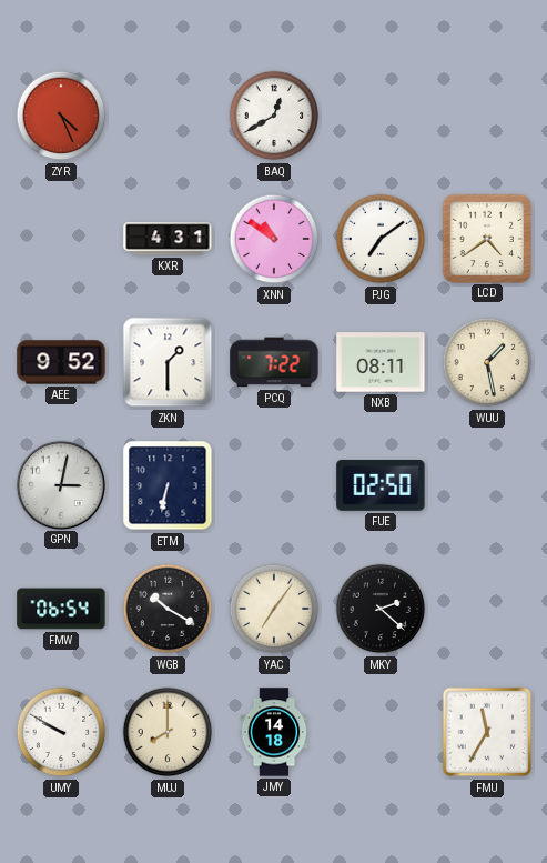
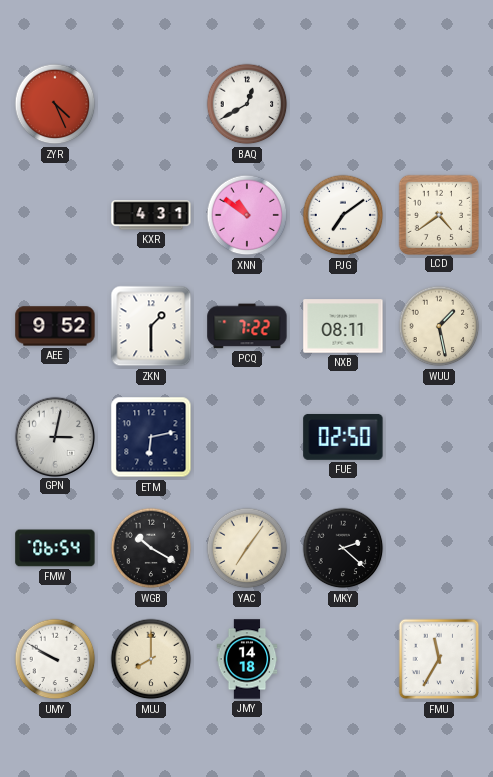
ETM: 6:32 -> 6:13
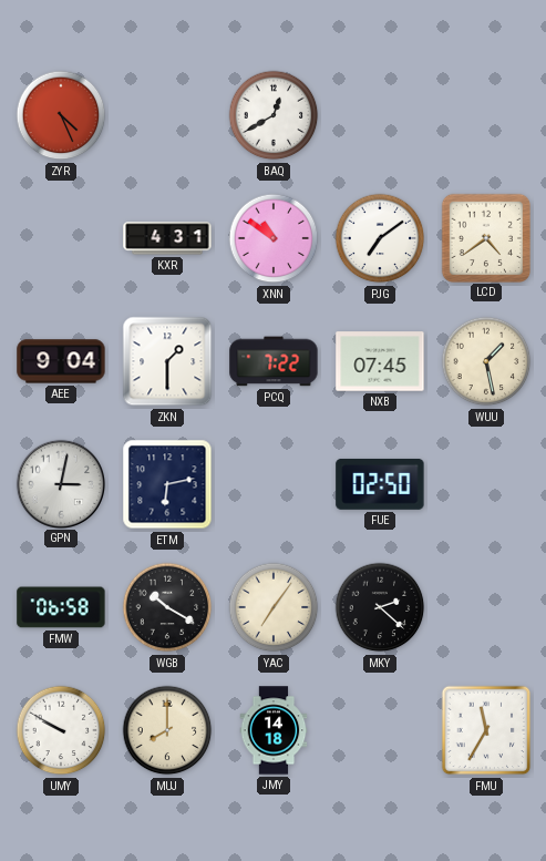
AEE: 9:52 -> 9:04
NXB: 08:11 -> 07:45
FMW: 06:54 -> 06:58
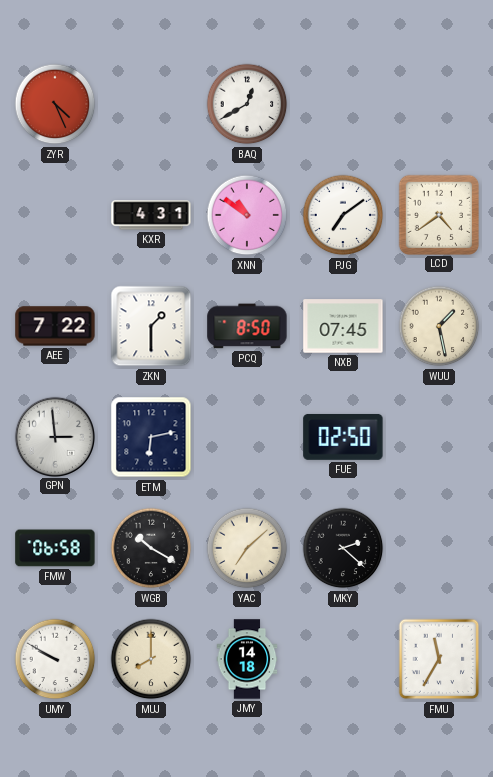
AEE: 9:04 -> 7:22
PCQ: 7:22 -> 8:50
GPN: 3:02 -> 2:59
YAC: 7:06 -> 7:08
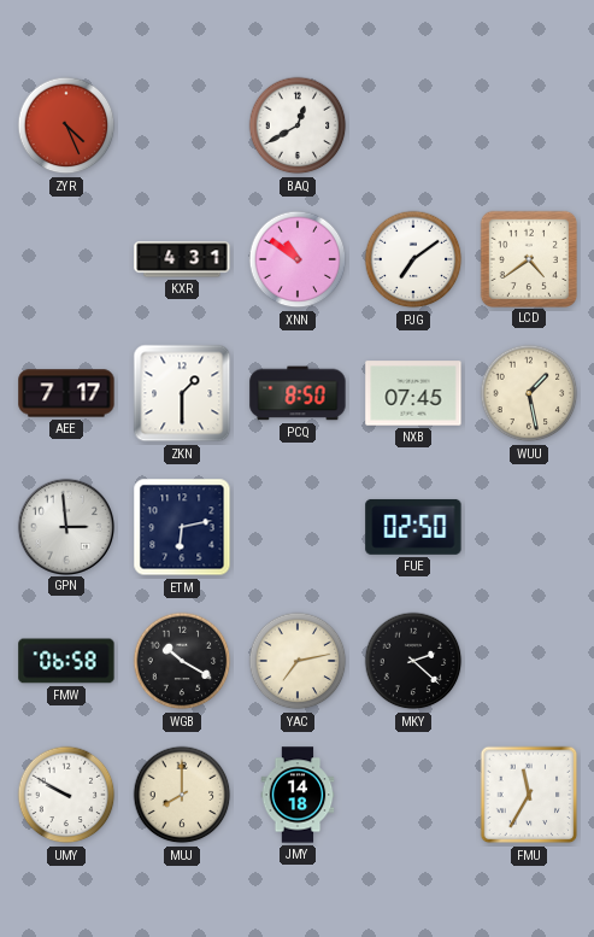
AEE: 7:22 -> 7:17
YAC: 7:08 -> 7:13
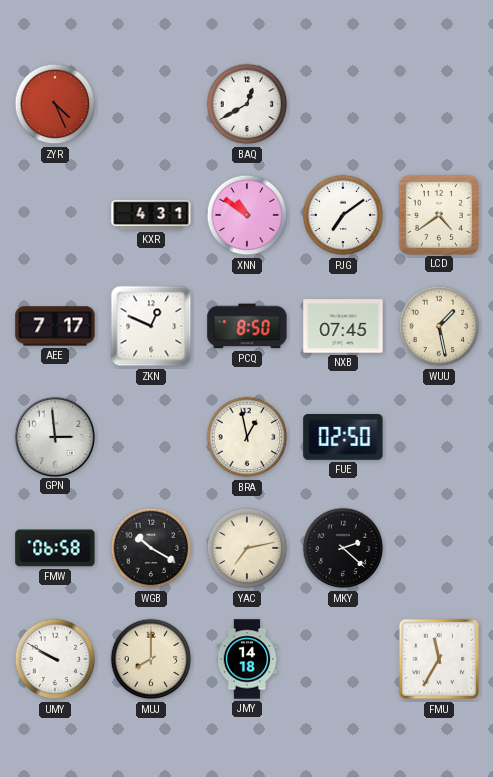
ZKN: 1:30 -> 12:49
ETM: 6:13 -> none
BRA: none -> 12:58
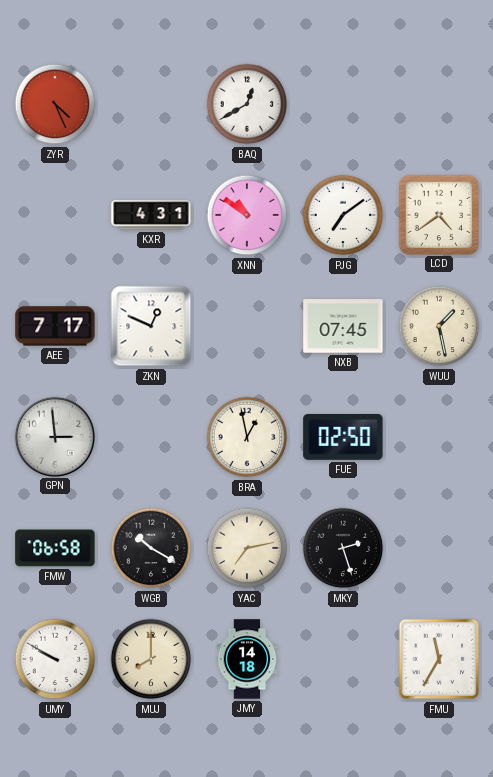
PCQ: 8:50 -> none
MKY: 2:22 -> 2:27
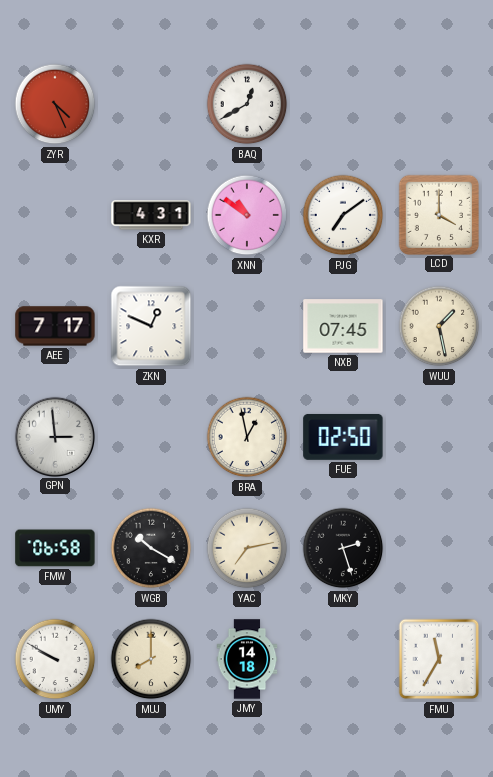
LCD: 4:39 -> 4:00
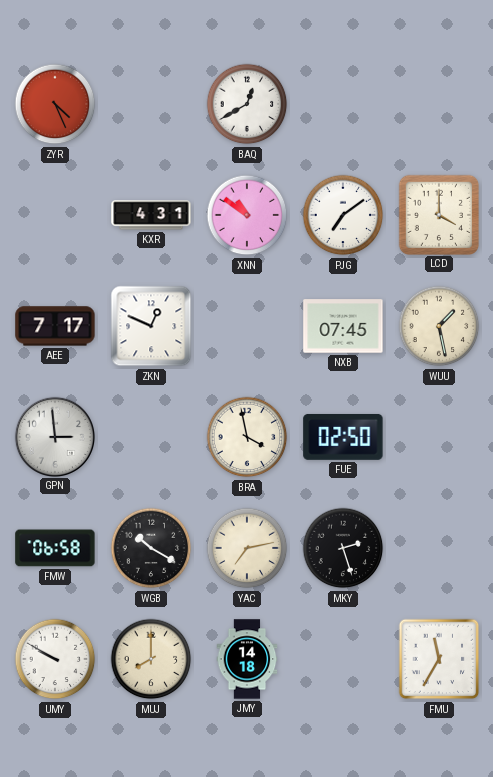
BRA: 12:58 -> 3:58
